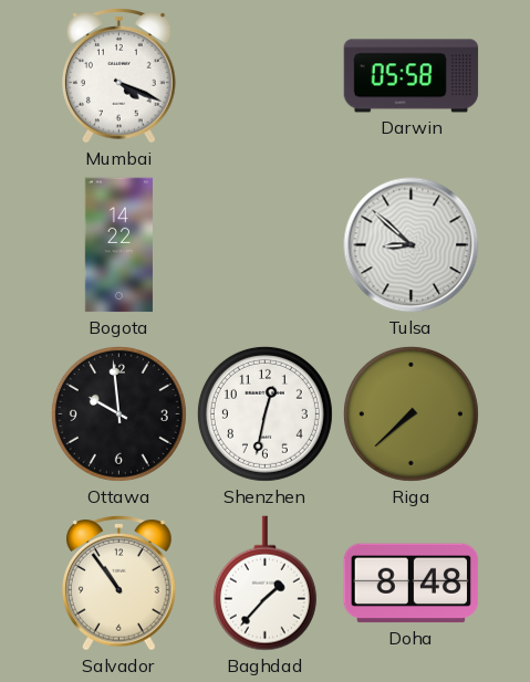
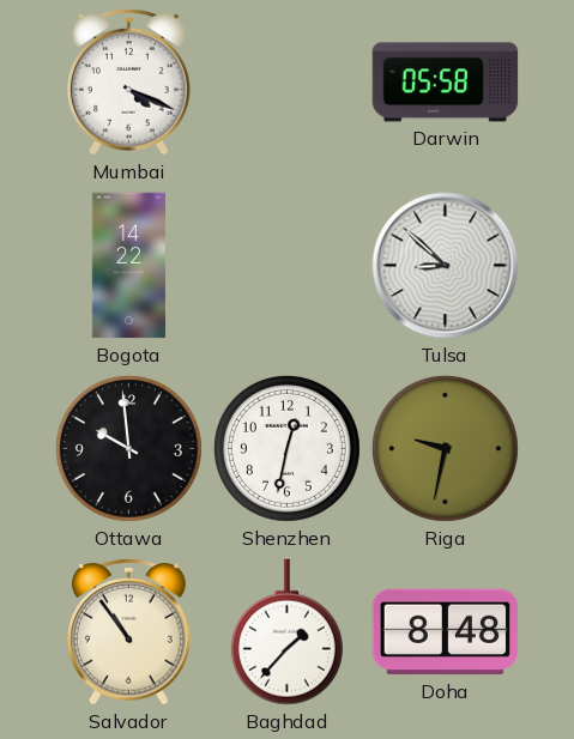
Riga: 7:38 -> 9:32
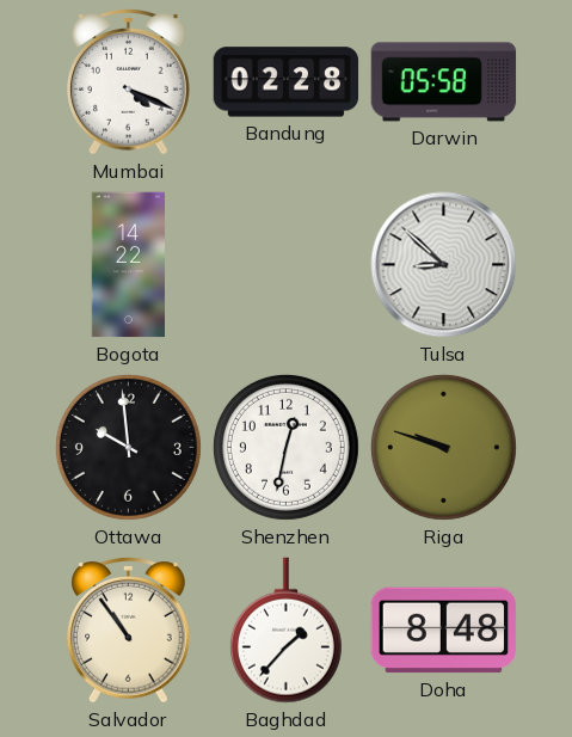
Bandung: none -> 02:28
Riga: 9:32 -> 9:48
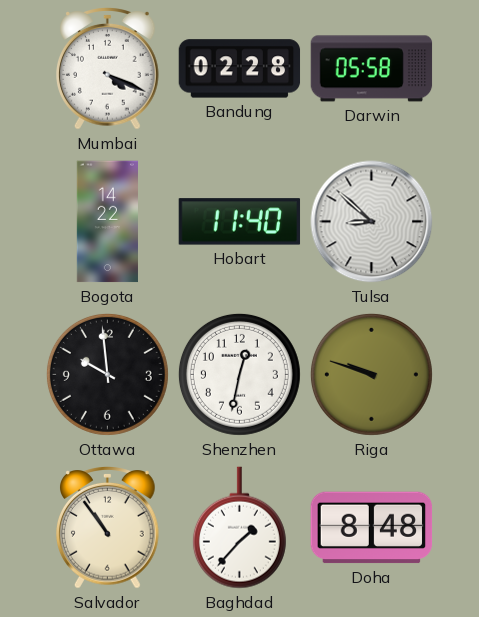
Hobart: none -> 11:40
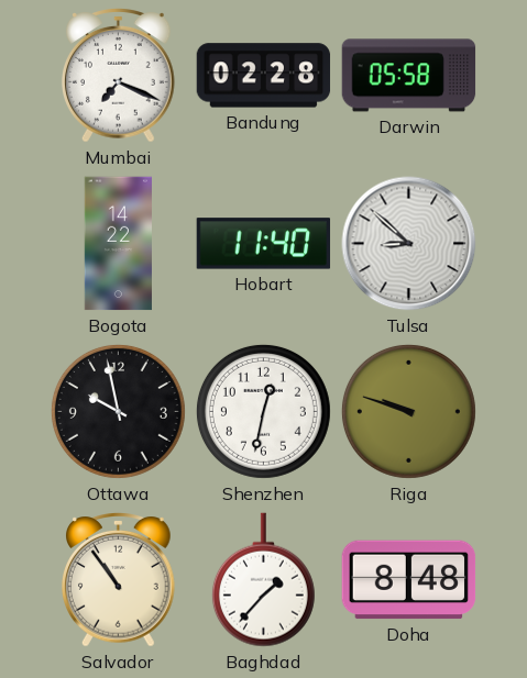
Mumbai: 4:19 -> 7:19
Ottawa: 9:59 -> 9:58
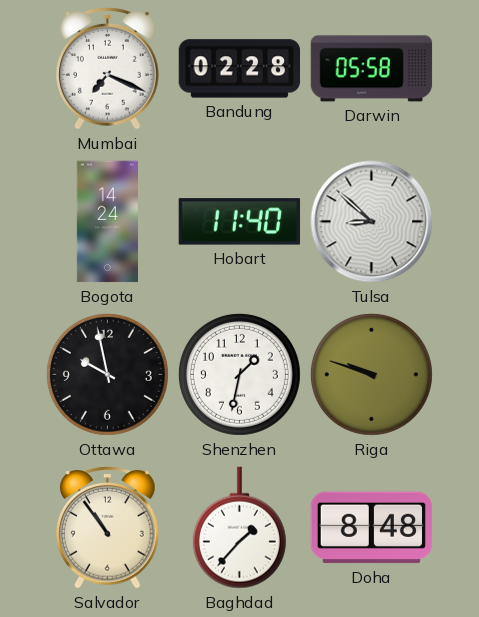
Bogota: 14:22 -> 14:24
Shenzhen: 12:32 -> 1:32
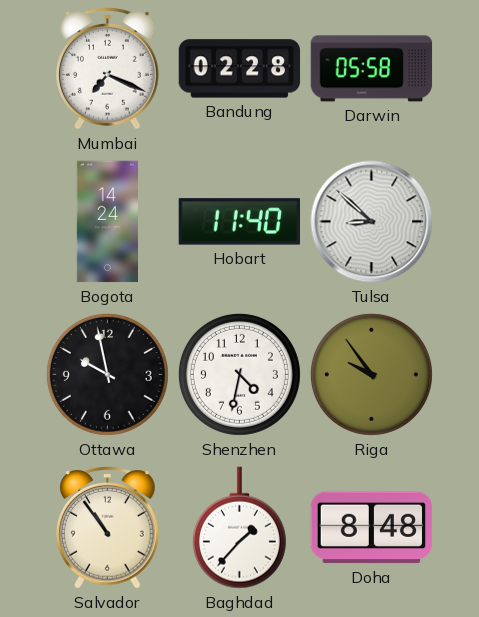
Shenzhen: 1:32 -> 4:32
Riga: 9:48 -> 9:54
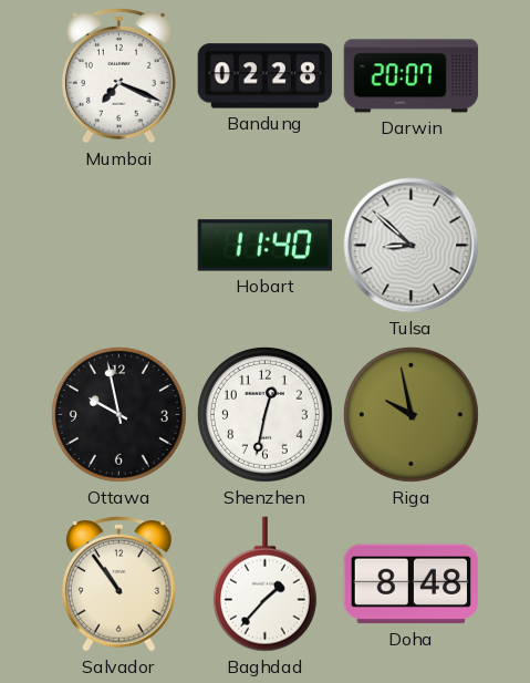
Darwin: 05:58 -> 20:07
Bogota: 14:24 -> none
Shenzhen: 4:32 -> 12:32
Riga: 9:54 -> 9:58
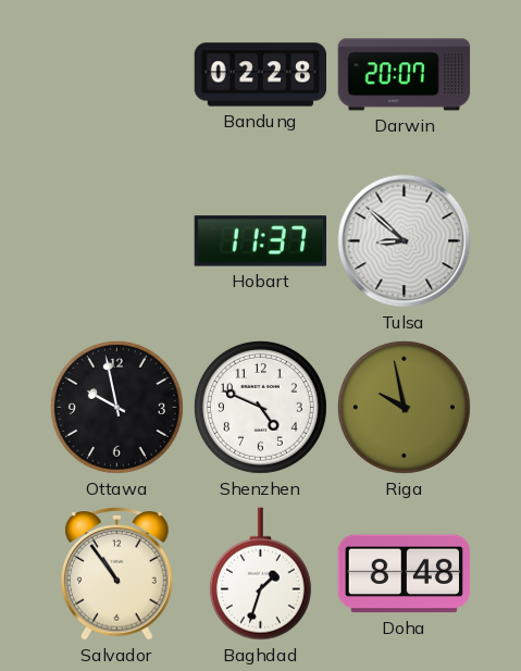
Mumbai: 7:19 -> none
Hobart: 11:40 -> 11:37
Shenzhen: 12:32 -> 4:49
Baghdad: 1:37 -> 1:33
